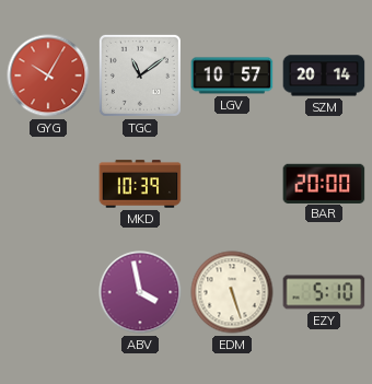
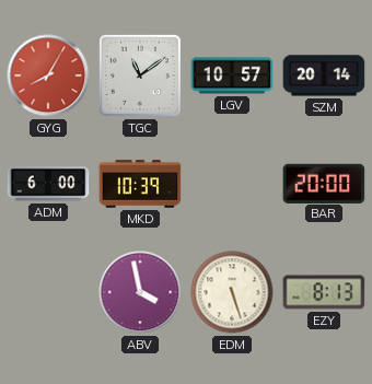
GYG: 10:05 -> 8:05
ADM: none -> 6:00
EZY: 5:10 -> 8:13
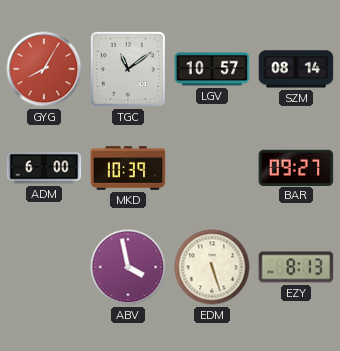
SZM: 20:14 -> 08:14
BAR: 20:00 -> 09:27
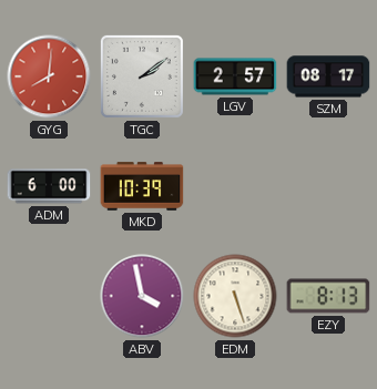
GYG: 8:05 -> 8:01
TGC: 11:09 -> 2:09
LGV: 10:57 -> 2:57
SZM: 08:14 -> 08:17
BAR: 09:27 -> none
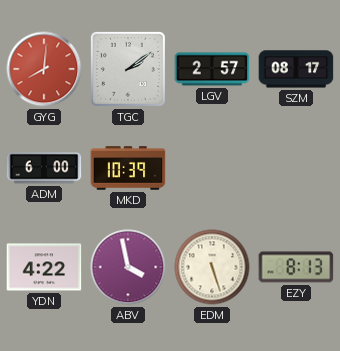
YDN: none -> 4:22
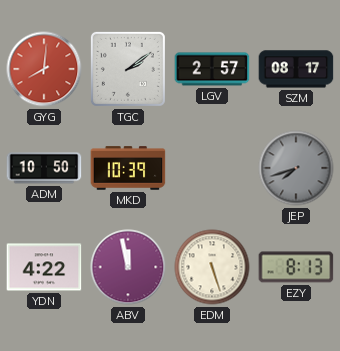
ADM: 6:00 -> 10:50
JEP: none -> 7:42
ABV: 3:58 -> 11:58
